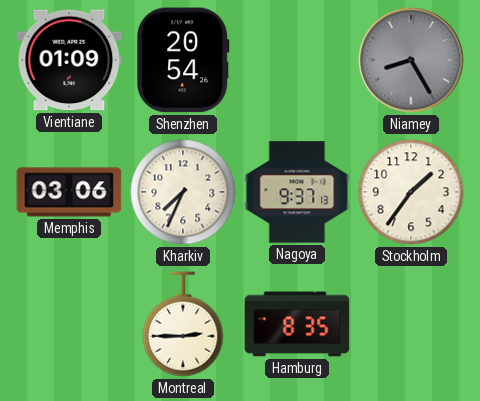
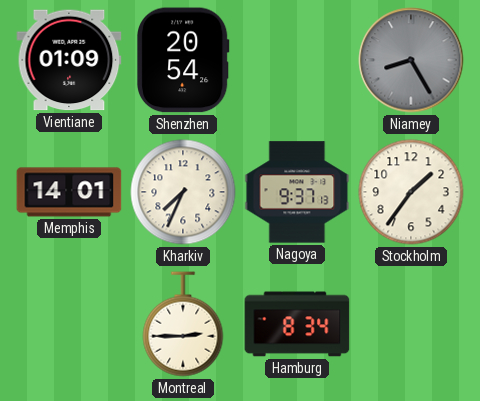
Memphis: 03:06 -> 14:01
Hamburg: 8:35 -> 8:34
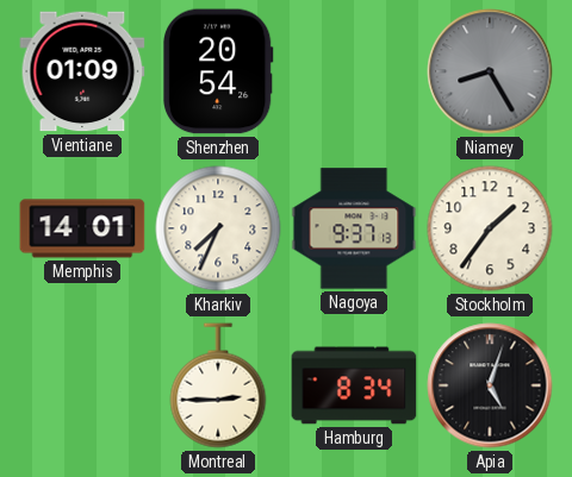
Apia: none -> 5:03
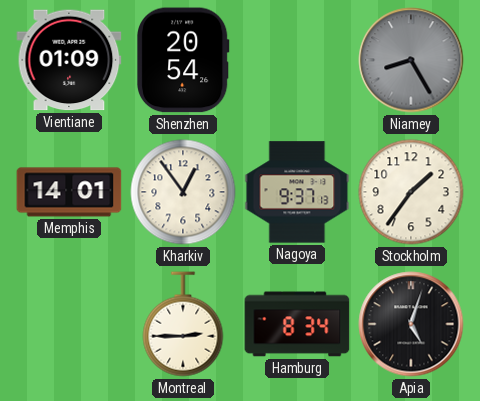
Kharkiv: 7:34 -> 12:54
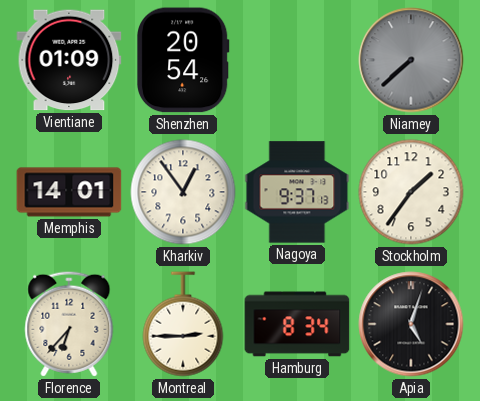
Niamey: 8:25 -> 7:38
Florence: none -> 6:37
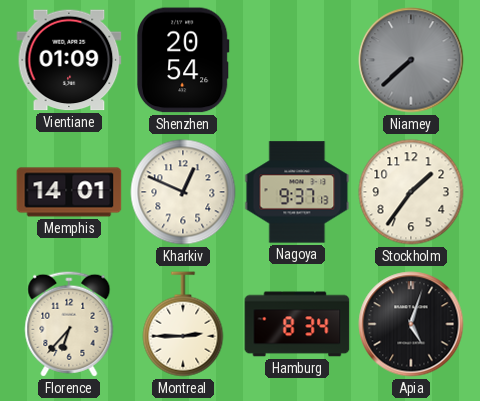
Kharkiv: 12:54 -> 12:49
